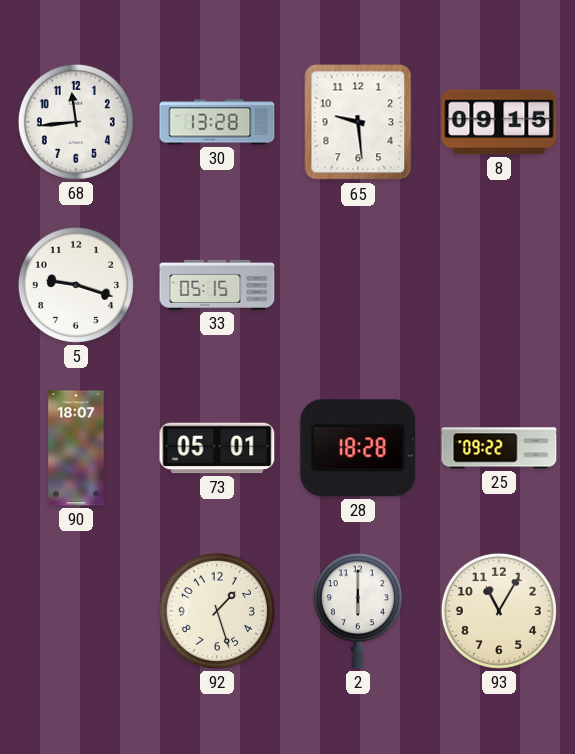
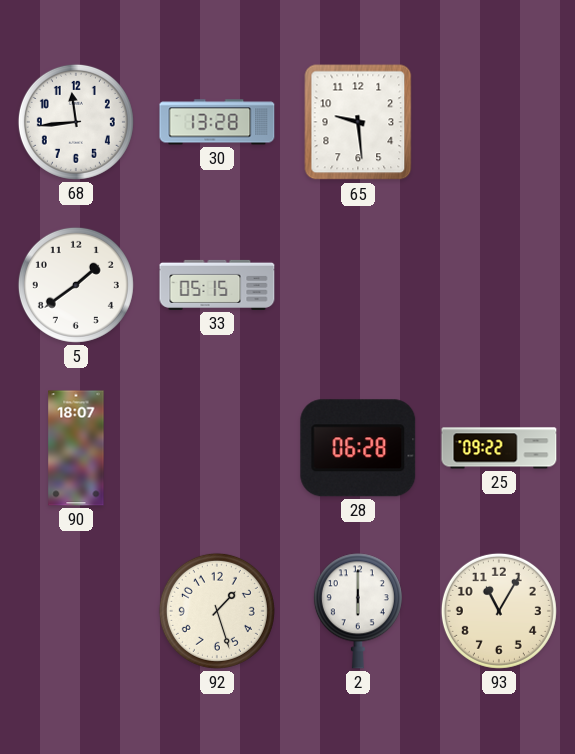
8: 09:15 -> none
5: 9:18 -> 1:39
73: 05:01 -> none
28: 18:28 -> 06:28
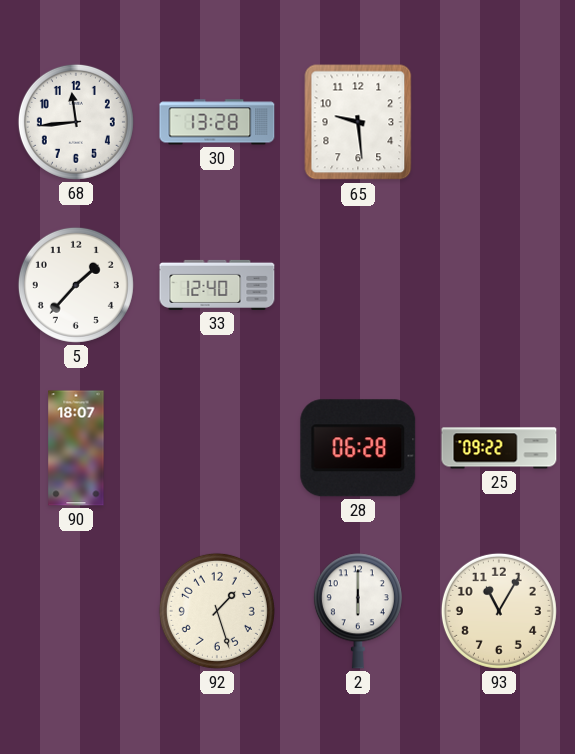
5: 1:39 -> 1:37
33: 05:15 -> 12:40
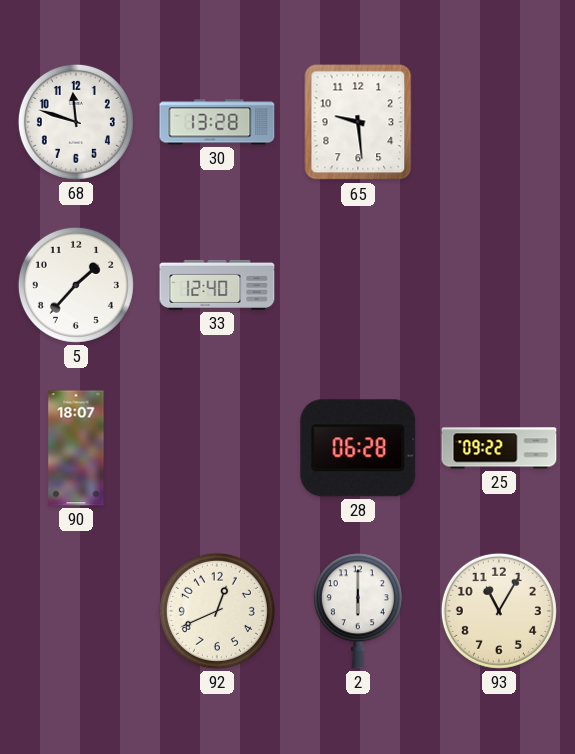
68: 11:44 -> 11:48
92: 1:27 -> 12:41
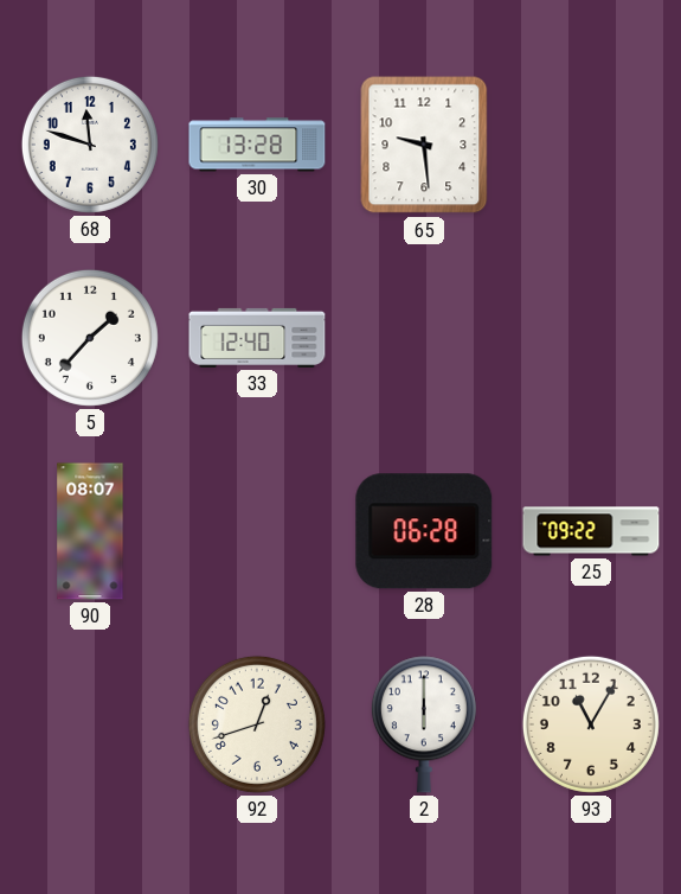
90: 18:07 -> 08:07
92: 12:41 -> 12:42
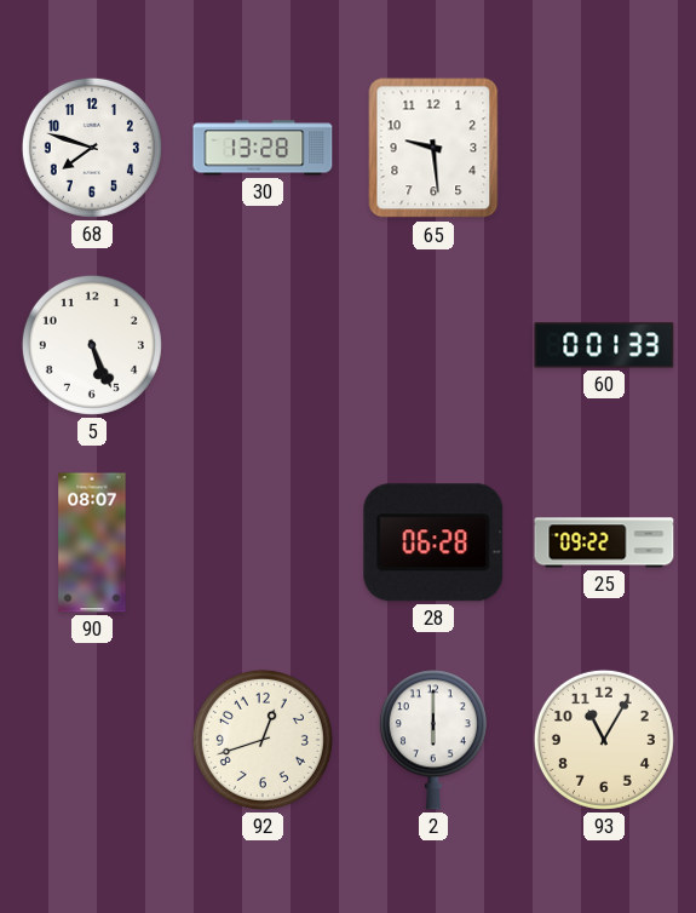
68: 11:48 -> 7:48
5: 1:37 -> 5:26
33: 12:40 -> none
60: none -> 0:01
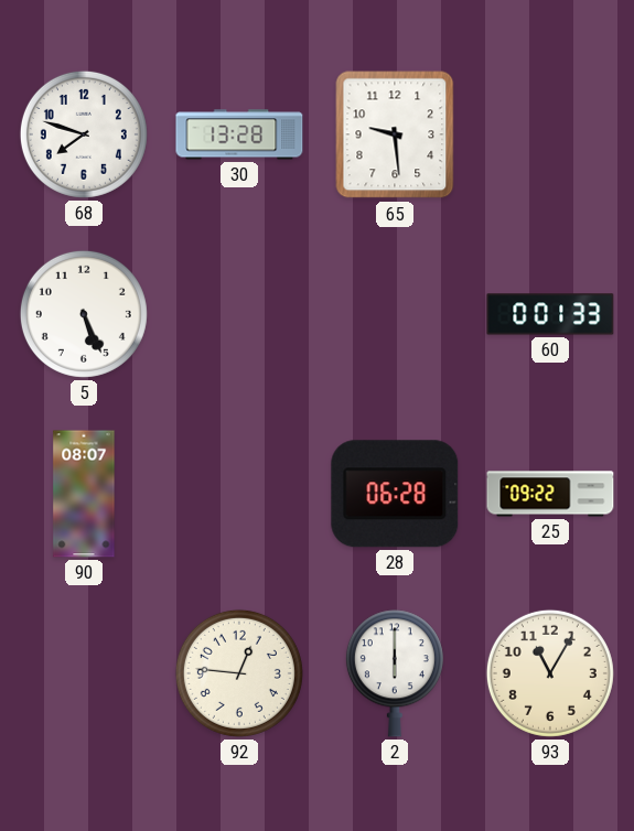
92: 12:42 -> 12:46
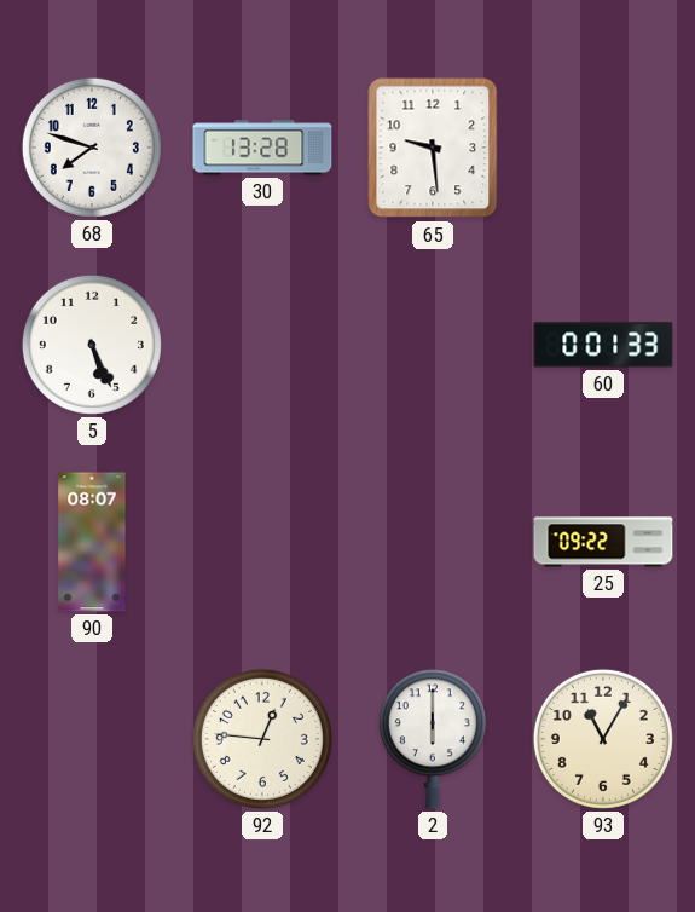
28: 06:28 -> none
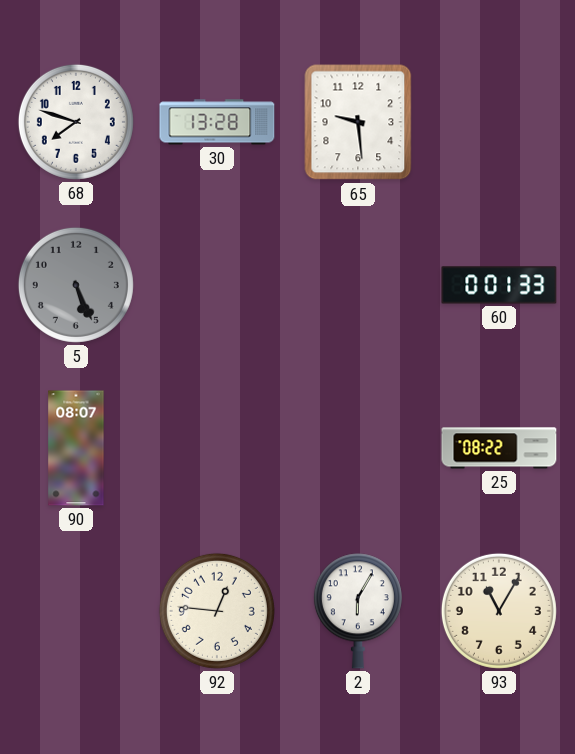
5 dial: white -> grey
25: 09:22 -> 08:22
2: 6:00 -> 6:05
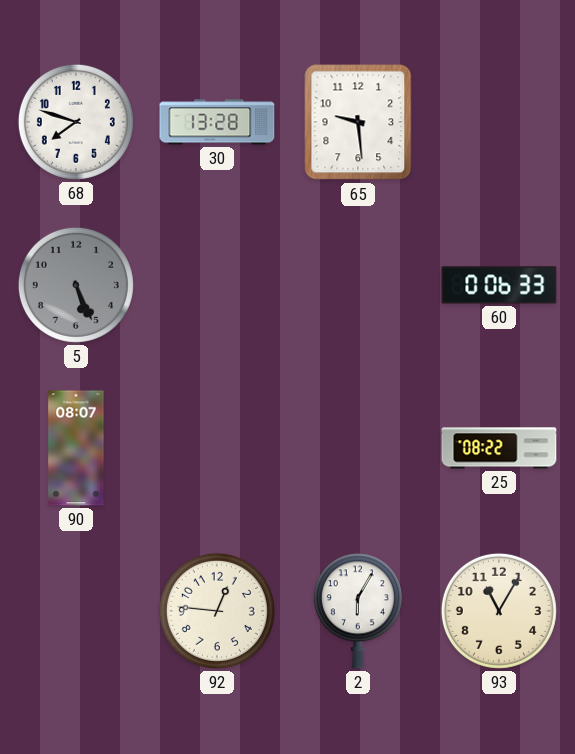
60: 0:01 -> 0:06
